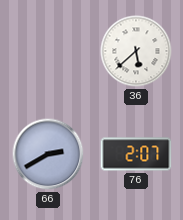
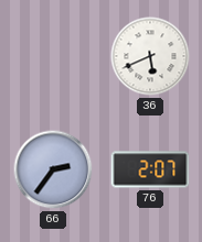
36: 5:38 -> 5:41
66: 2:40 -> 2:36
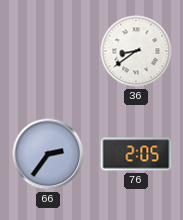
36: 5:41 -> 8:39
76: 2:07 -> 2:05
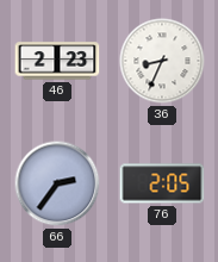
46: none -> 2:23
36: 8:39 -> 8:34
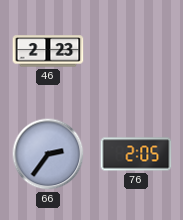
36: 8:34 -> none
